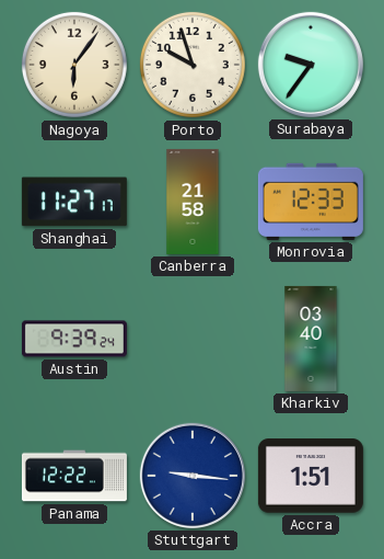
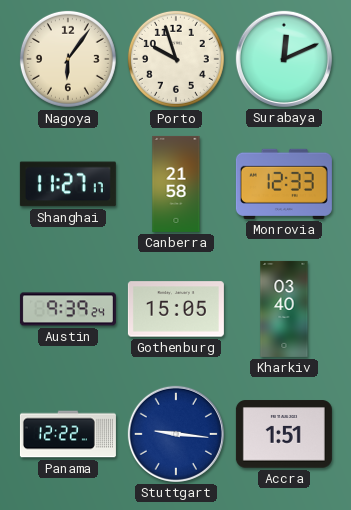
Surabaya: 9:36 -> 12:11
Gothenburg: none -> 15:05
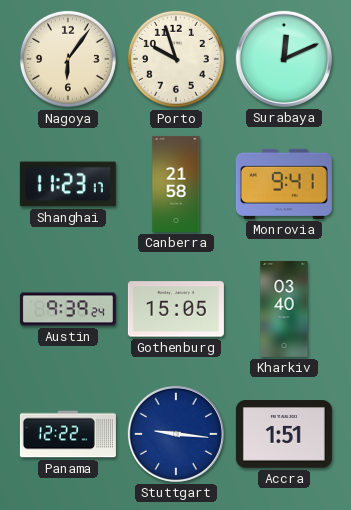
Shanghai: 11:27 -> 11:23
Monrovia: 12:33 -> 9:41
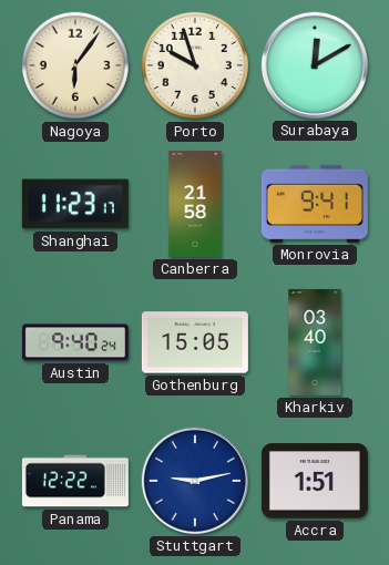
Surabaya: 12:11 -> 12:10
Austin: 9:39 -> 9:40
Stuttgart: 9:16 -> 9:13
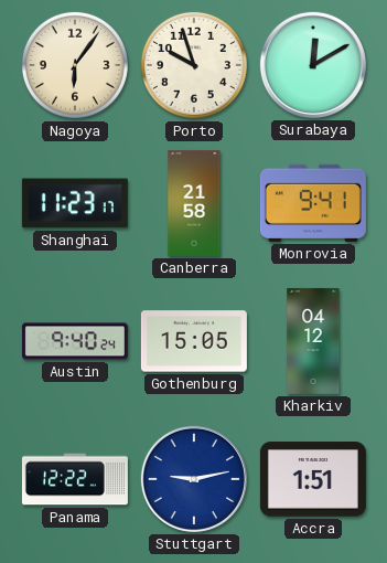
Kharkiv: 03:40 -> 04:12
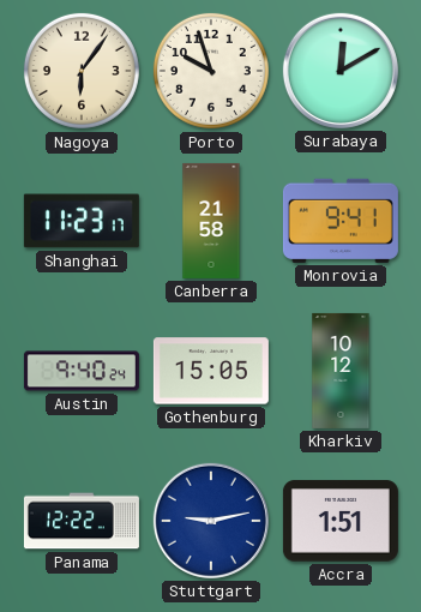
Kharkiv: 04:12 -> 10:12
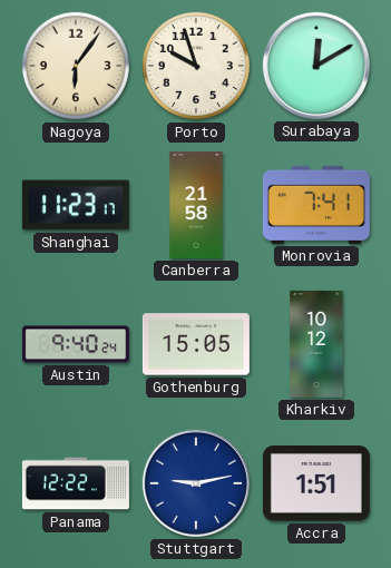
Monrovia: 9:41 -> 7:41
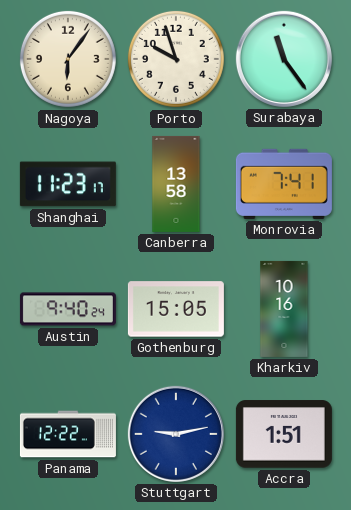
Surabaya: 12:10 -> 11:24
Canberra: 21:58 -> 13:58
Kharkiv: 10:12 -> 10:16
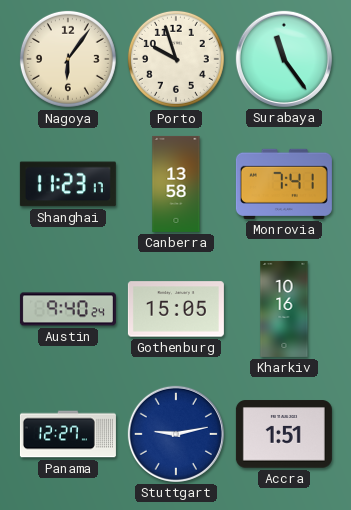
Panama: 12:22 -> 12:27
